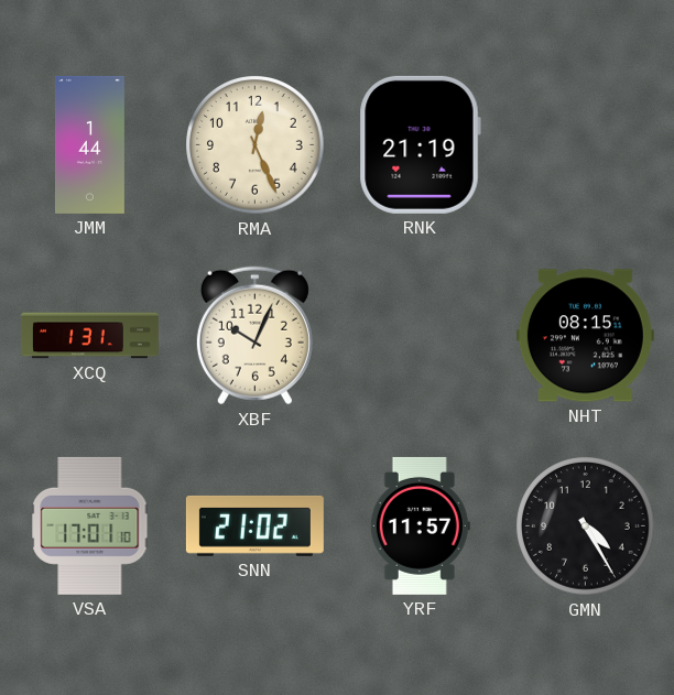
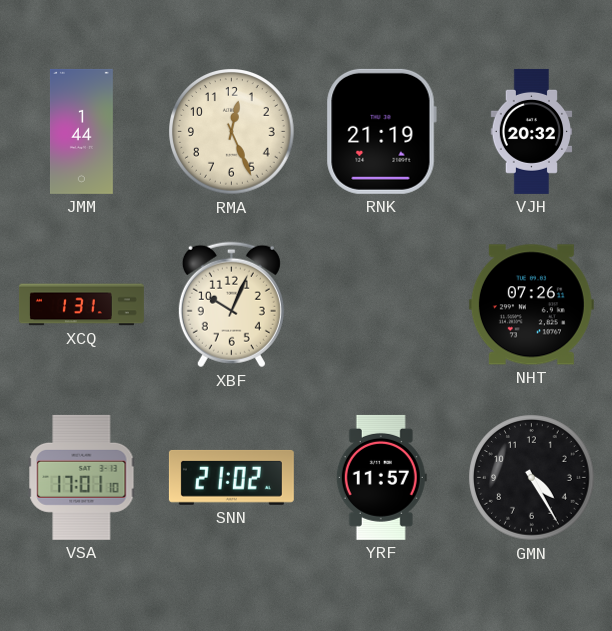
VJH: none -> 20:32
NHT: 08:15 -> 07:26
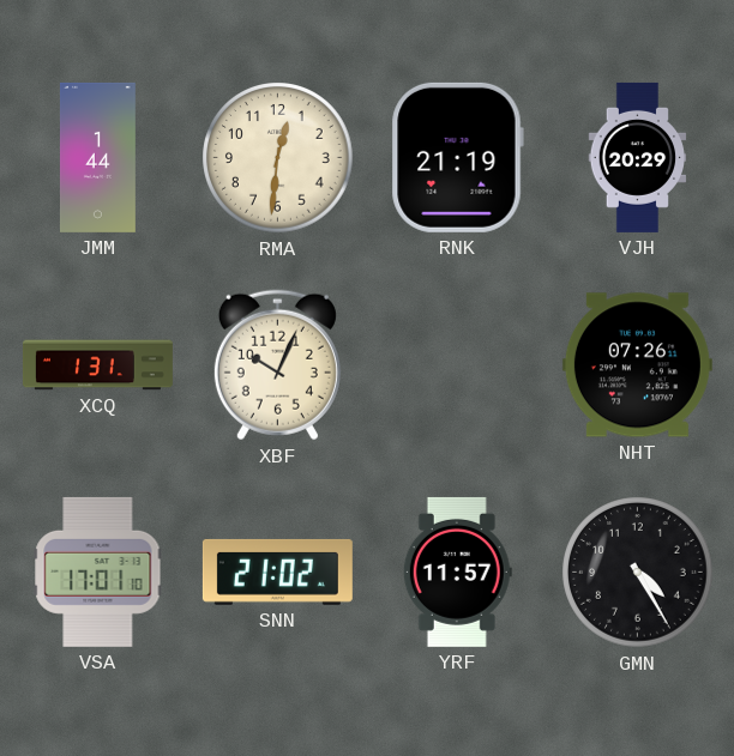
RMA: 12:26 -> 12:31
VJH: 20:32 -> 20:29
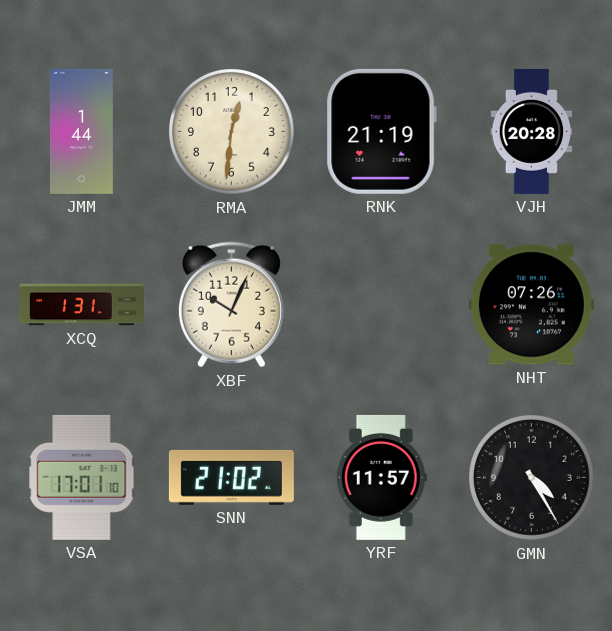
VJH: 20:29 -> 20:28
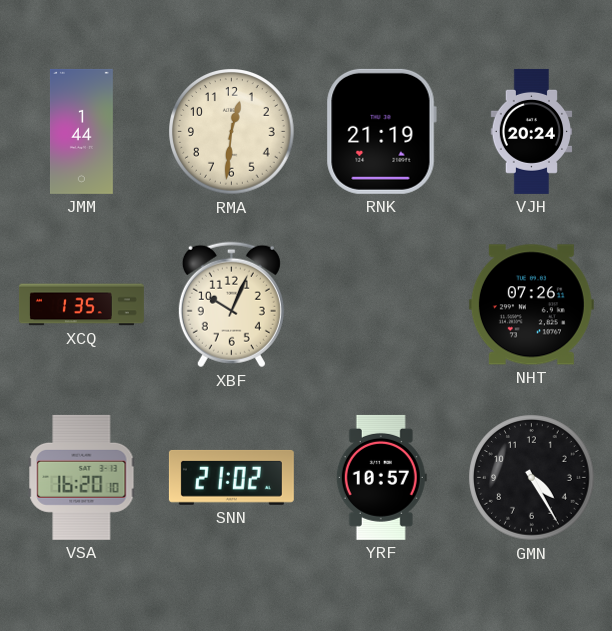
VJH: 20:28 -> 20:24
XCQ: 1:31 -> 1:35
VSA: 17:01 -> 16:20
YRF: 11:57 -> 10:57
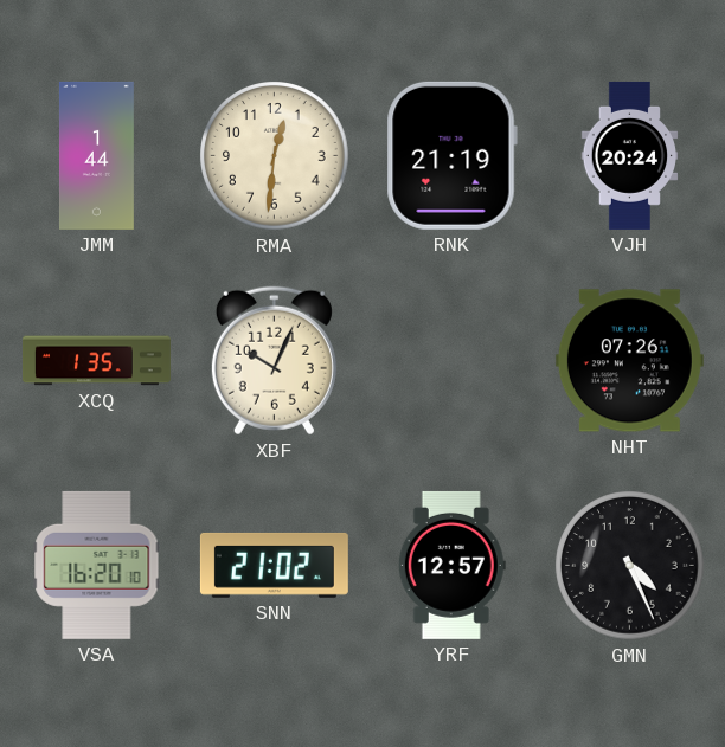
YRF: 10:57 -> 12:57
GMN: 4:25 -> 4:26
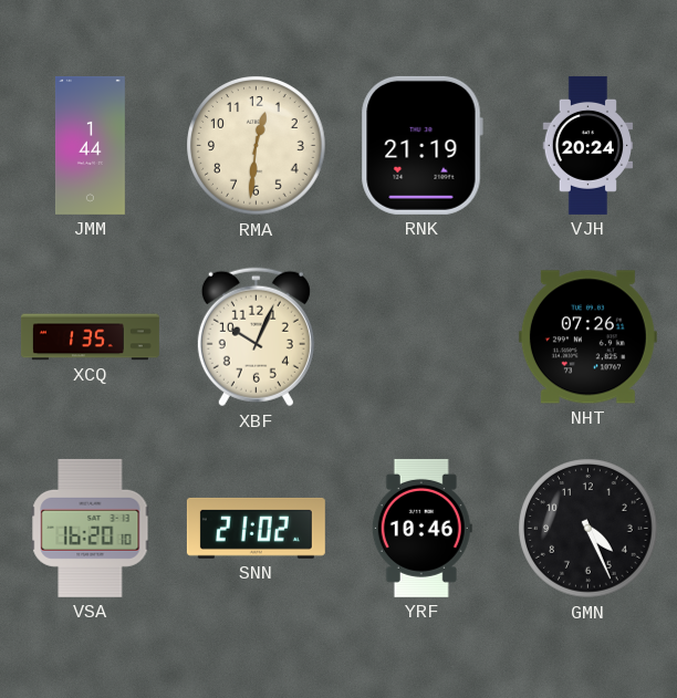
YRF: 12:57 -> 10:46
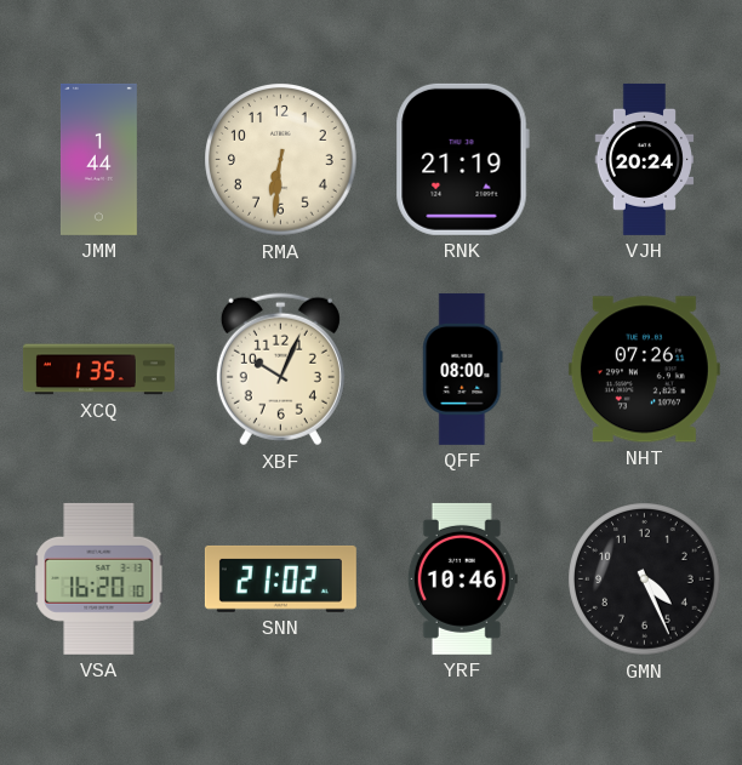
RMA: 12:31 -> 6:31
QFF: none -> 08:00
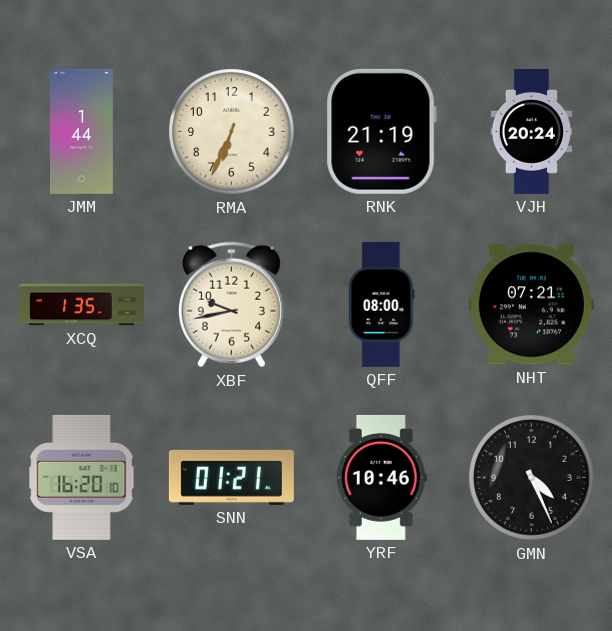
RMA: 6:31 -> 6:34
XBF: 10:04 -> 9:43
NHT: 07:26 -> 07:21
SNN: 21:02 -> 01:21
